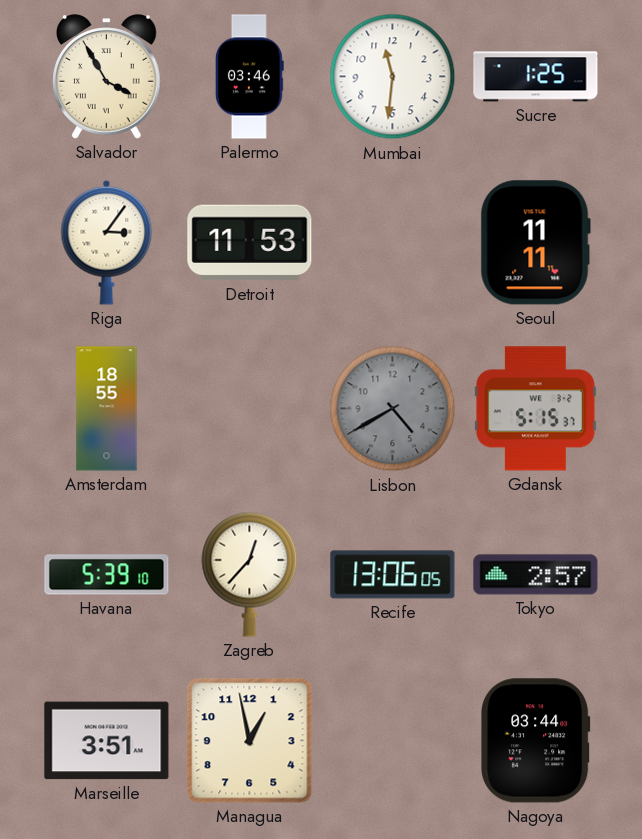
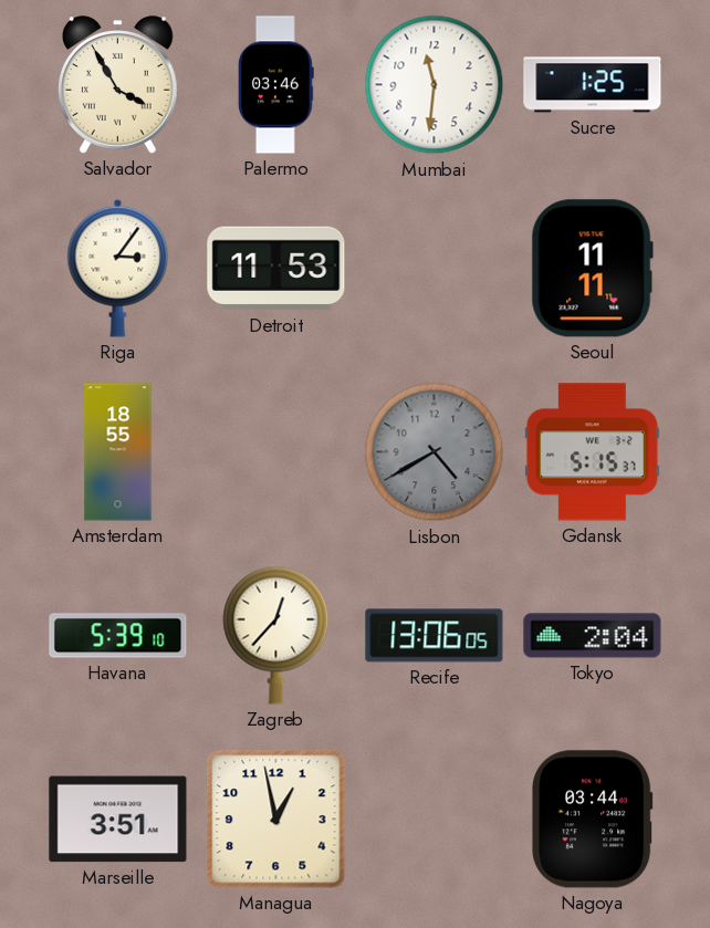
Tokyo: 2:57 -> 2:04
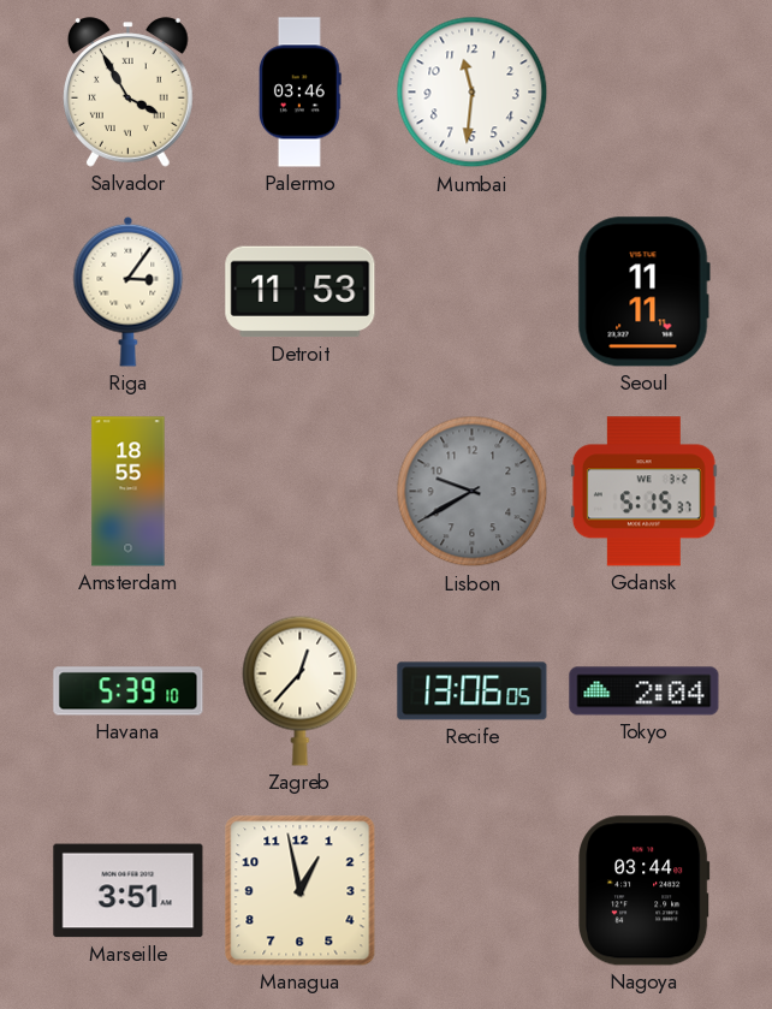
Sucre: 1:25 -> none
Lisbon: 4:40 -> 9:40
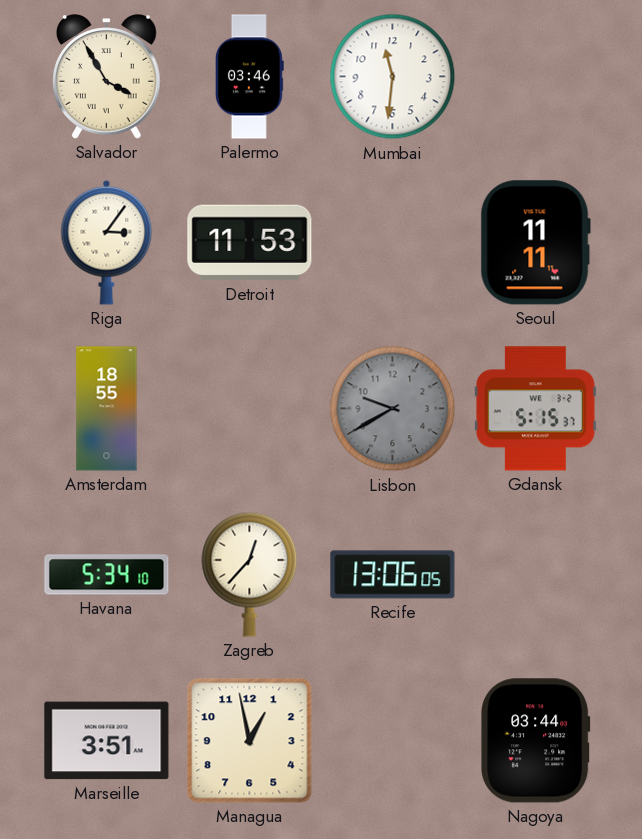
Havana: 5:39 -> 5:34
Tokyo: 2:04 -> none
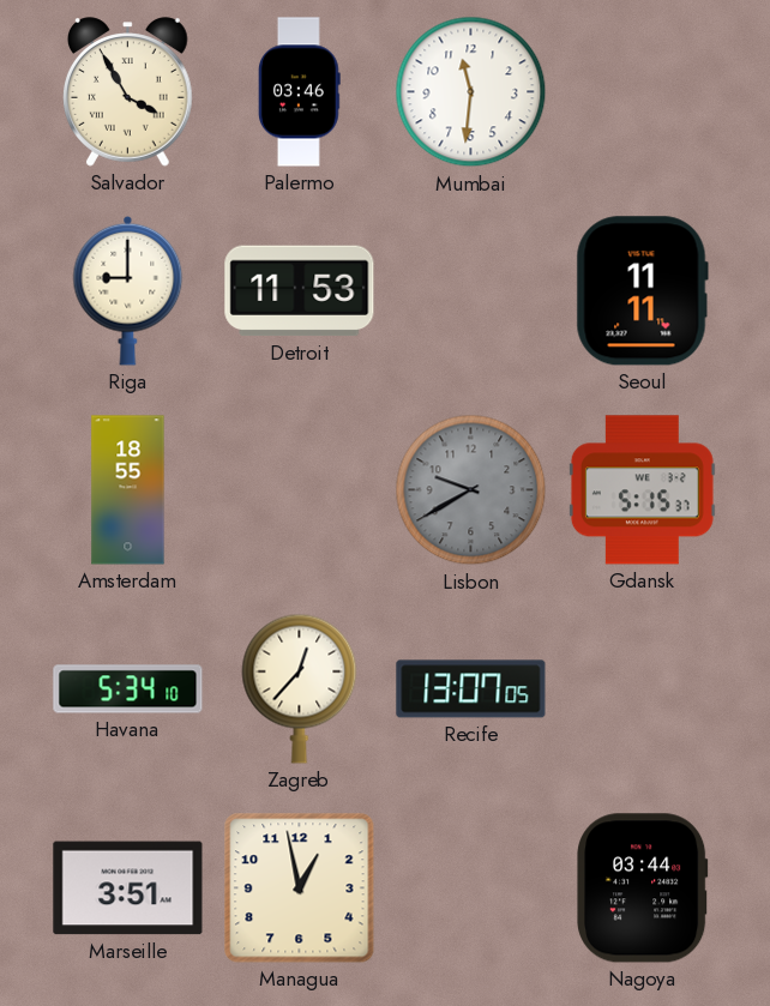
Riga: 3:06 -> 9:00
Recife: 13:06 -> 13:07
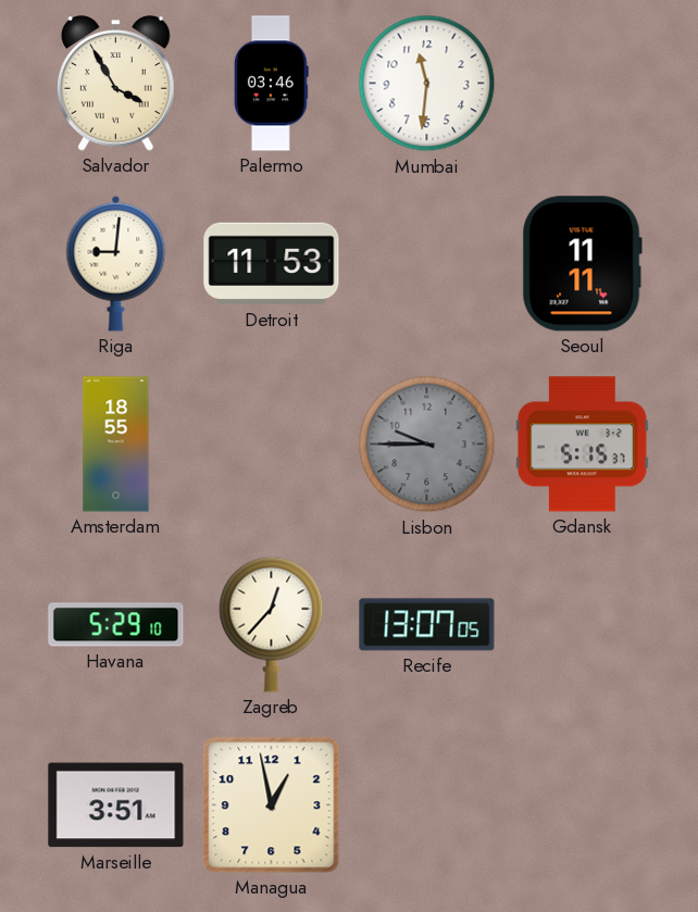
Riga: 9:00 -> 9:01
Lisbon: 9:40 -> 9:45
Havana: 5:34 -> 5:29
Nagoya: 03:44 -> none
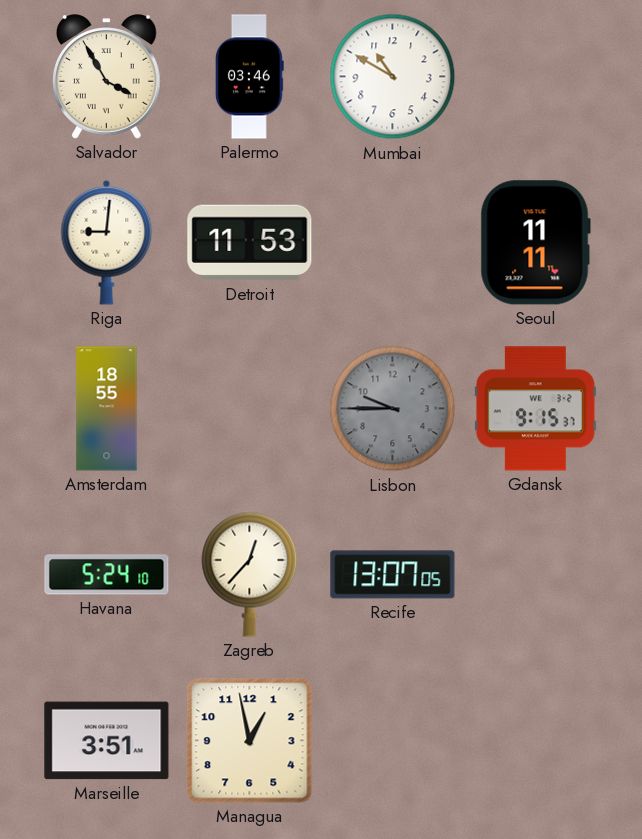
Mumbai: 11:31 -> 10:50
Gdansk: 5:15 -> 9:15
Havana: 5:29 -> 5:24
